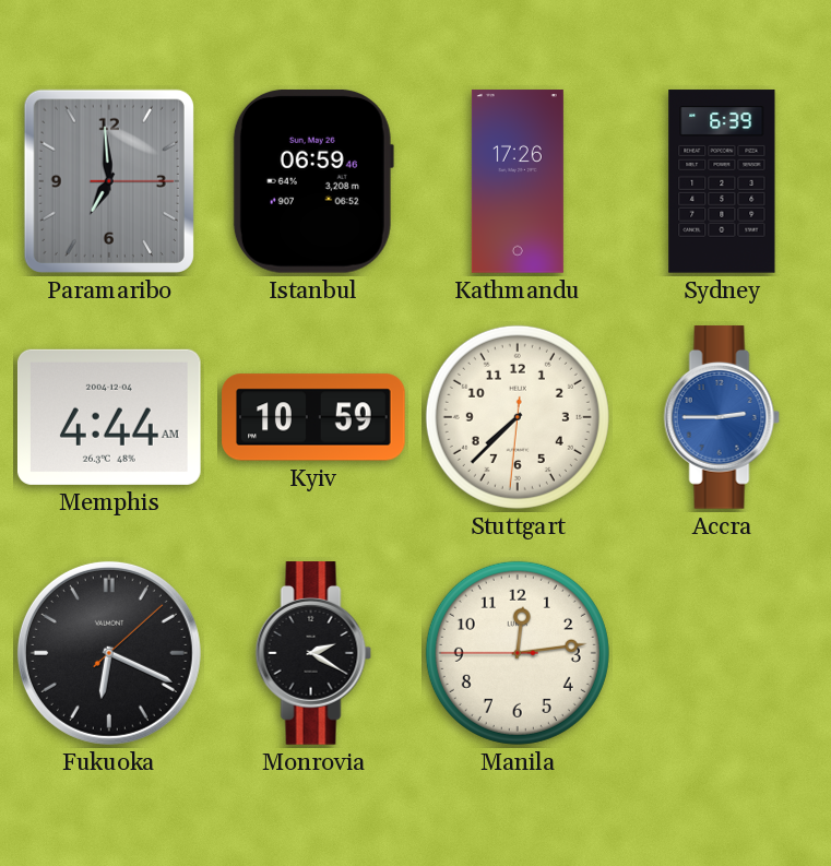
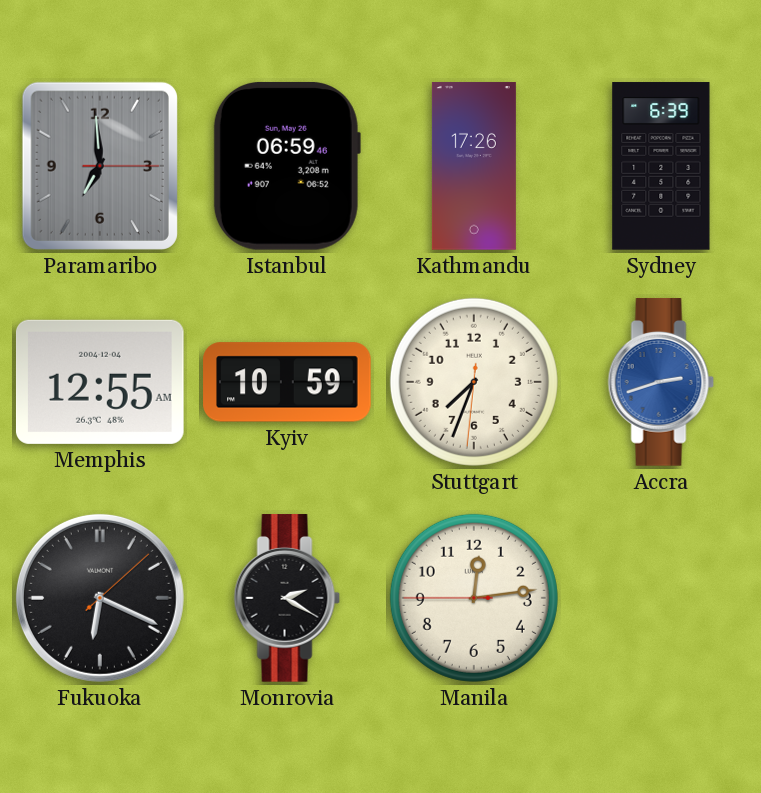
Memphis: 4:44 -> 12:55
Stuttgart: 7:37 -> 7:33
Accra: 2:45 -> 2:42
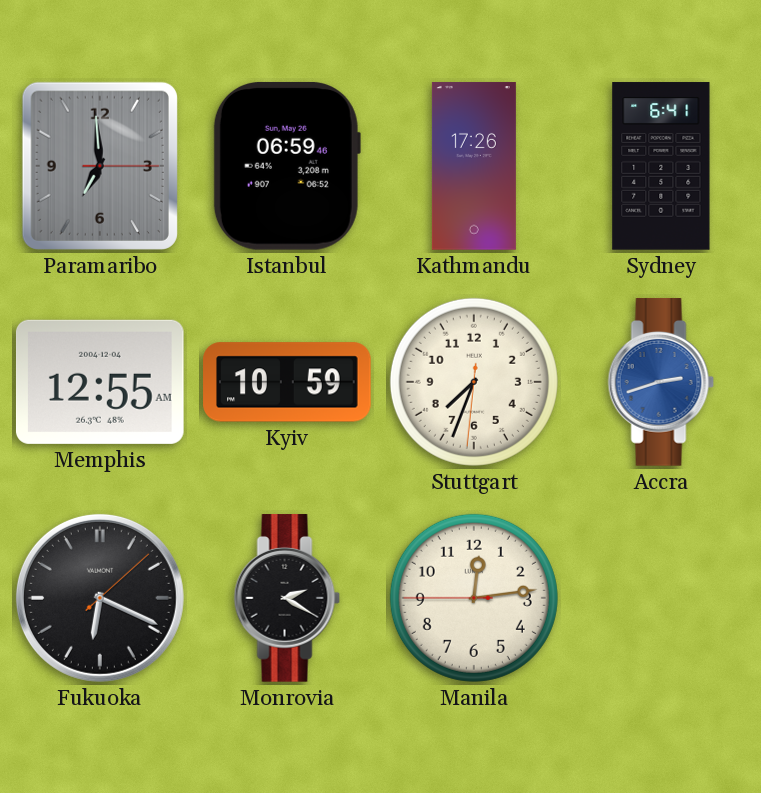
Sydney: 6:39 -> 6:41
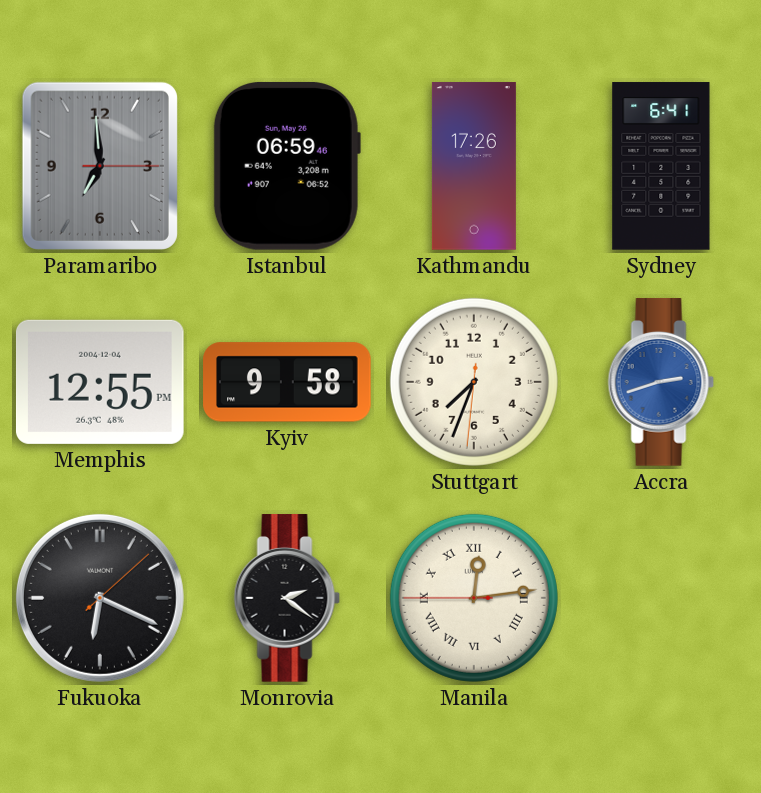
Memphis: 12:55 AM -> 12:55 PM
Kyiv: 10:59 -> 9:58
Monrovia: 2:20 -> 2:21
Manila numerals: Arabic -> Roman
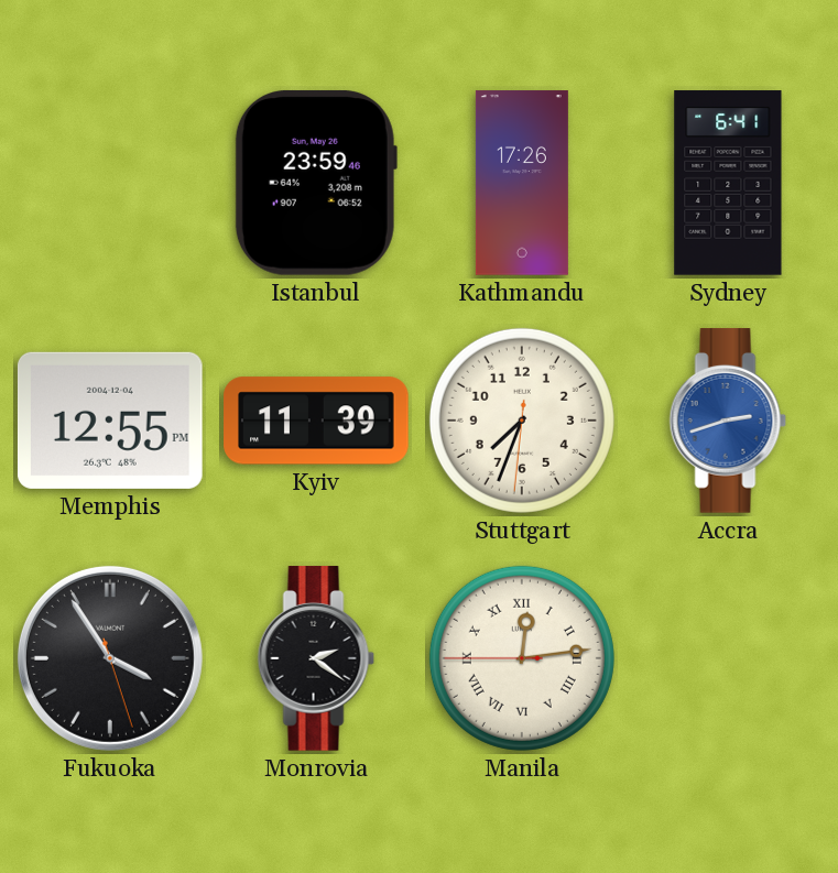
Paramaribo: 6:59 -> none
Istanbul: 06:59 -> 23:59
Kyiv: 9:58 -> 11:39
Fukuoka: 6:19 -> 3:54
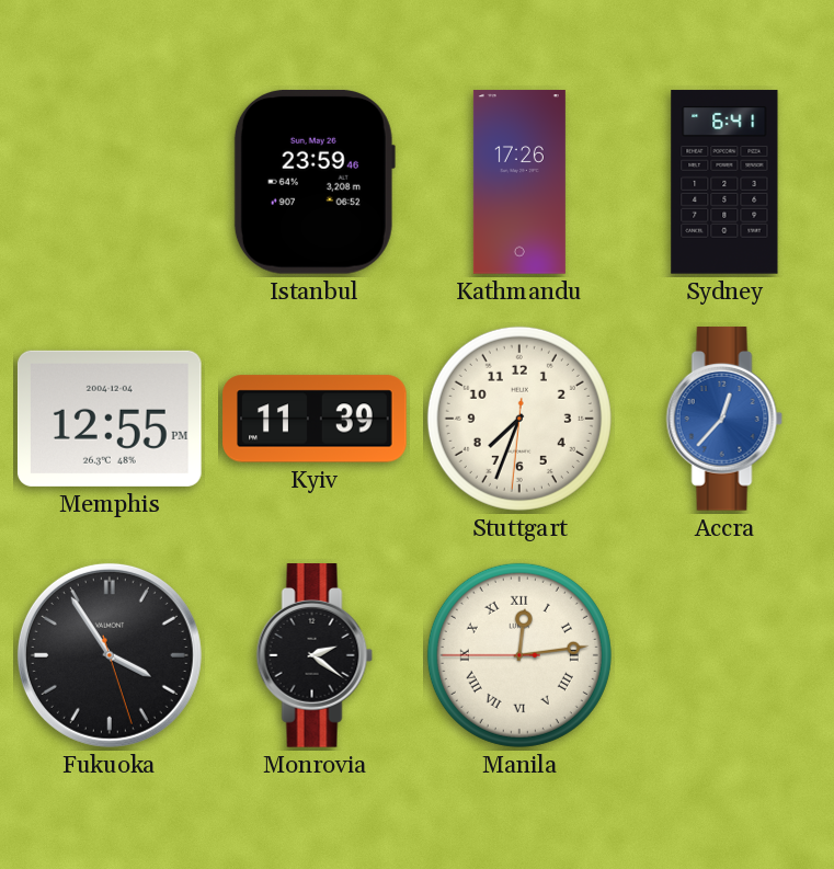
Accra: 2:42 -> 12:37
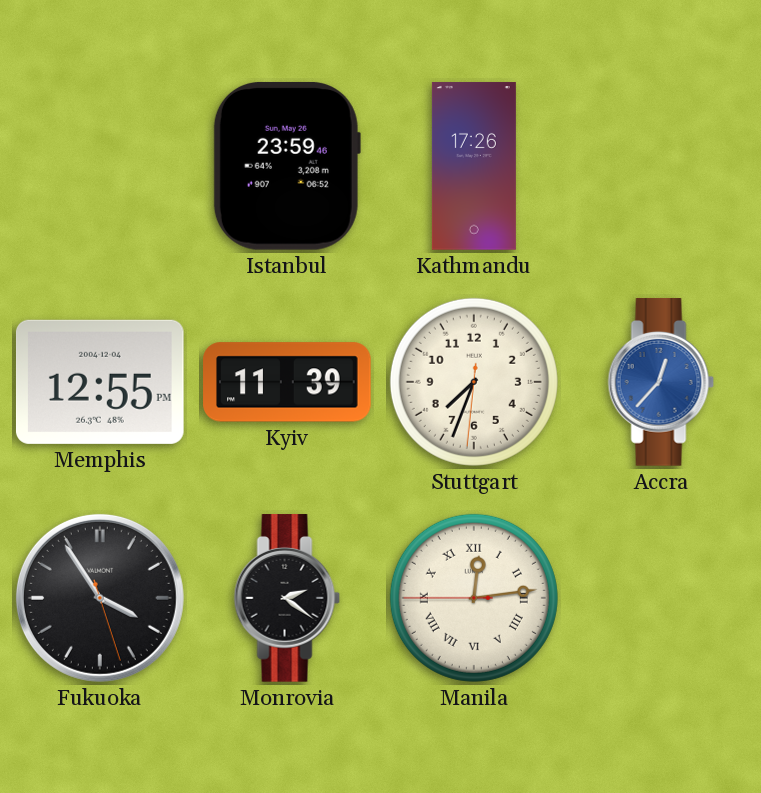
Sydney: 6:41 -> none
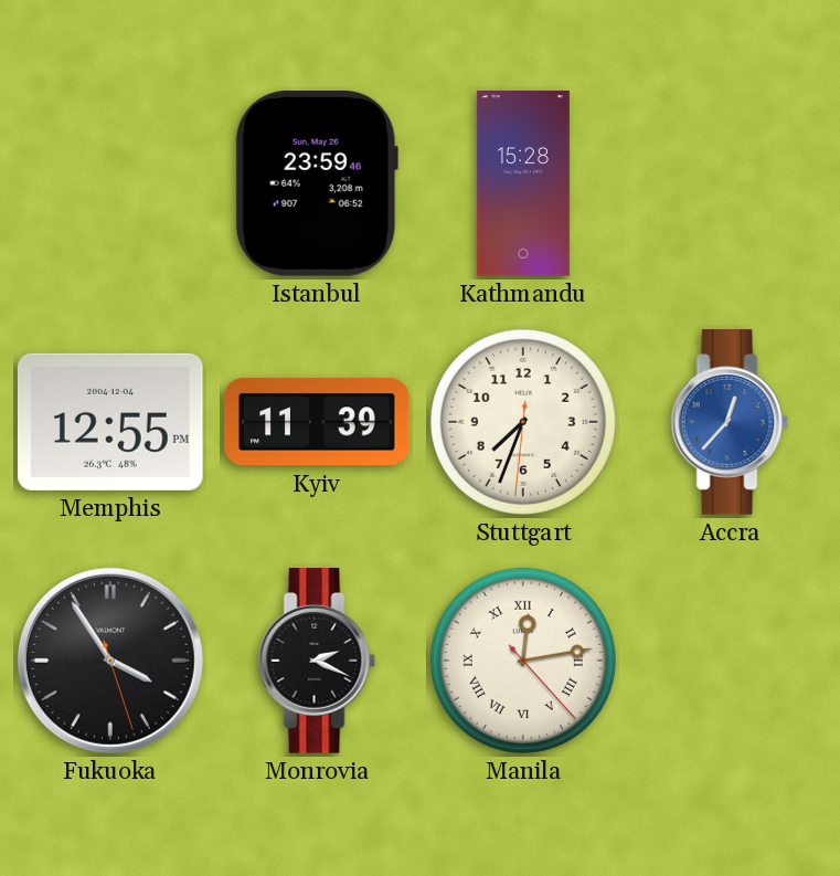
Kathmandu: 17:26 -> 15:28
Monrovia: 2:21 -> 2:19
Manila: 12:13:45 -> 12:13:23
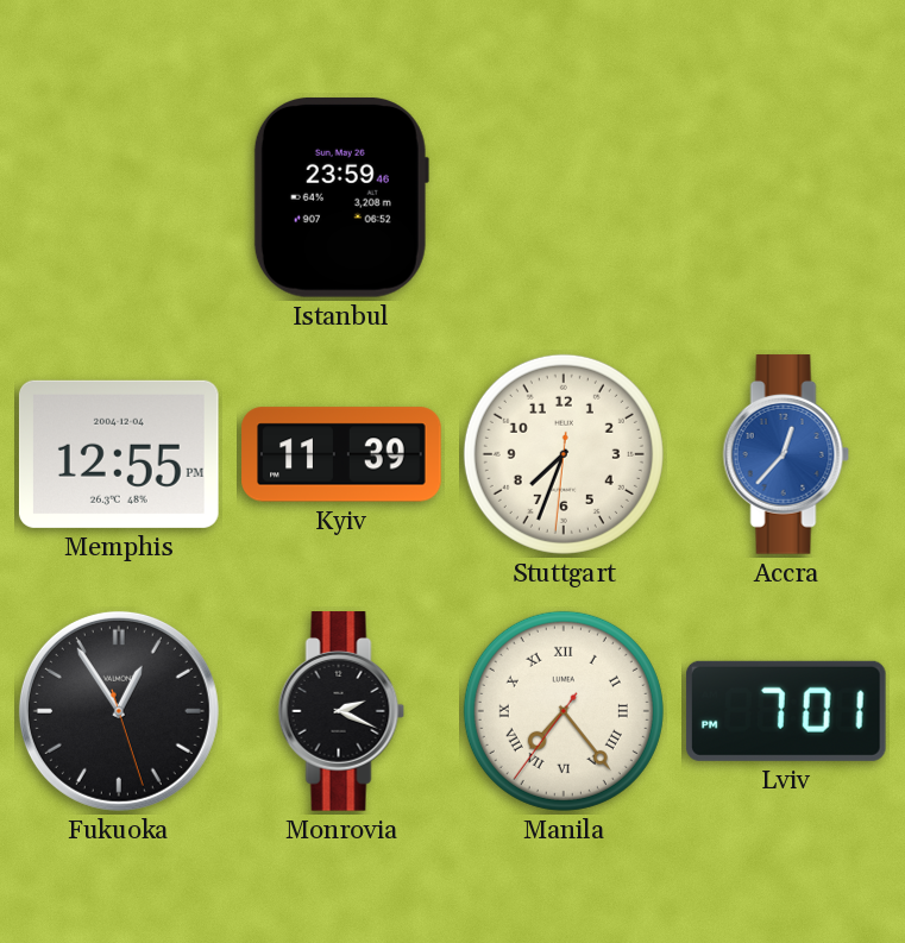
Kathmandu: 15:28 -> none
Fukuoka: 3:54 -> 12:54
Manila: 12:13 -> 7:23
Lviv: none -> 7:01
